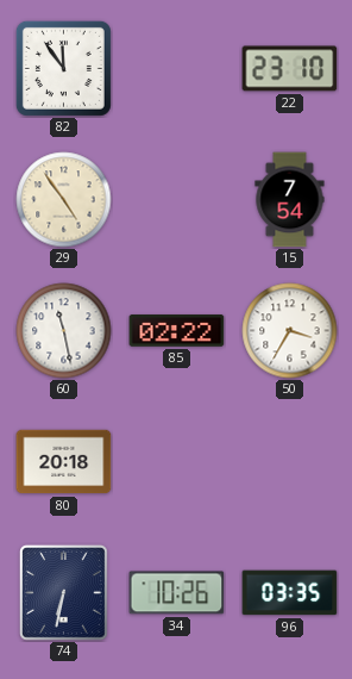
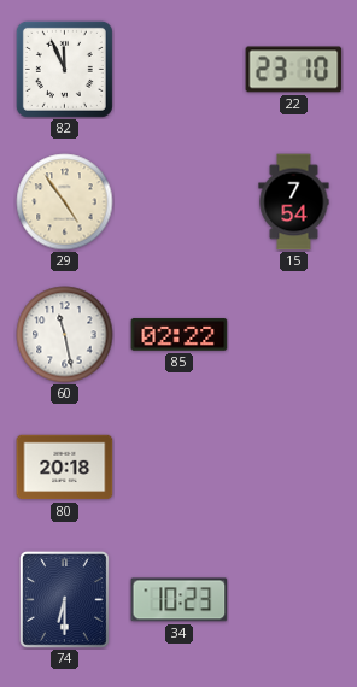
82: 11:54 -> 11:56
50: 3:35 -> none
74: 6:32 -> 6:30
34: 10:26 -> 10:23
96: 03:35 -> none
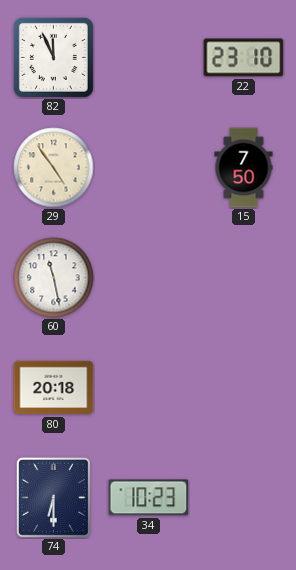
15: 7:54 -> 7:50
85: 02:22 -> none
